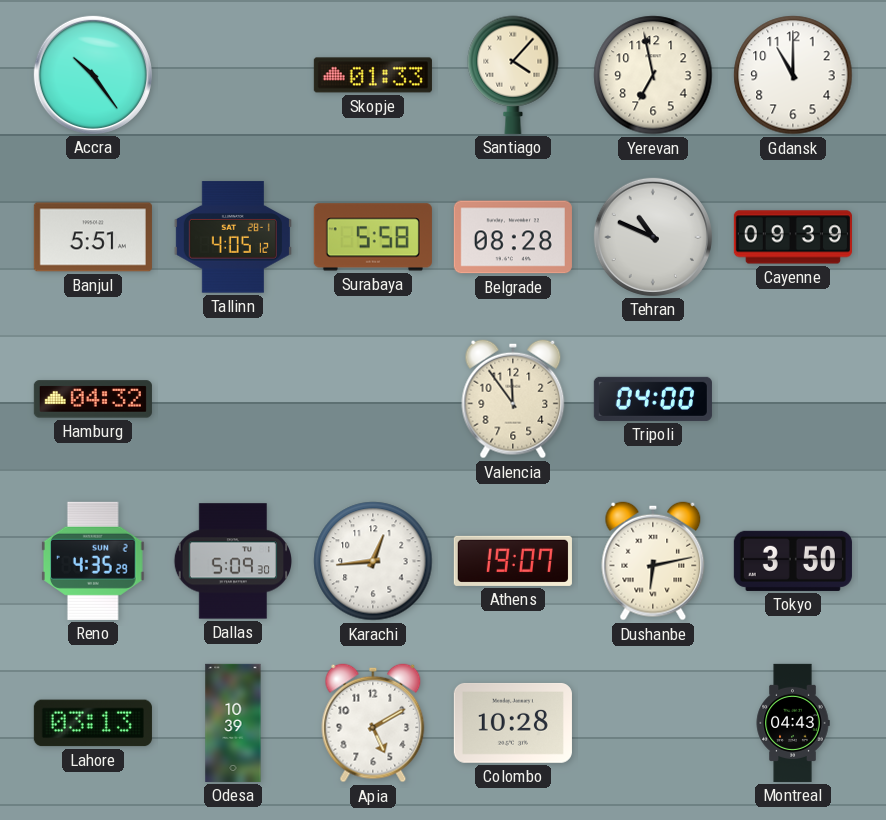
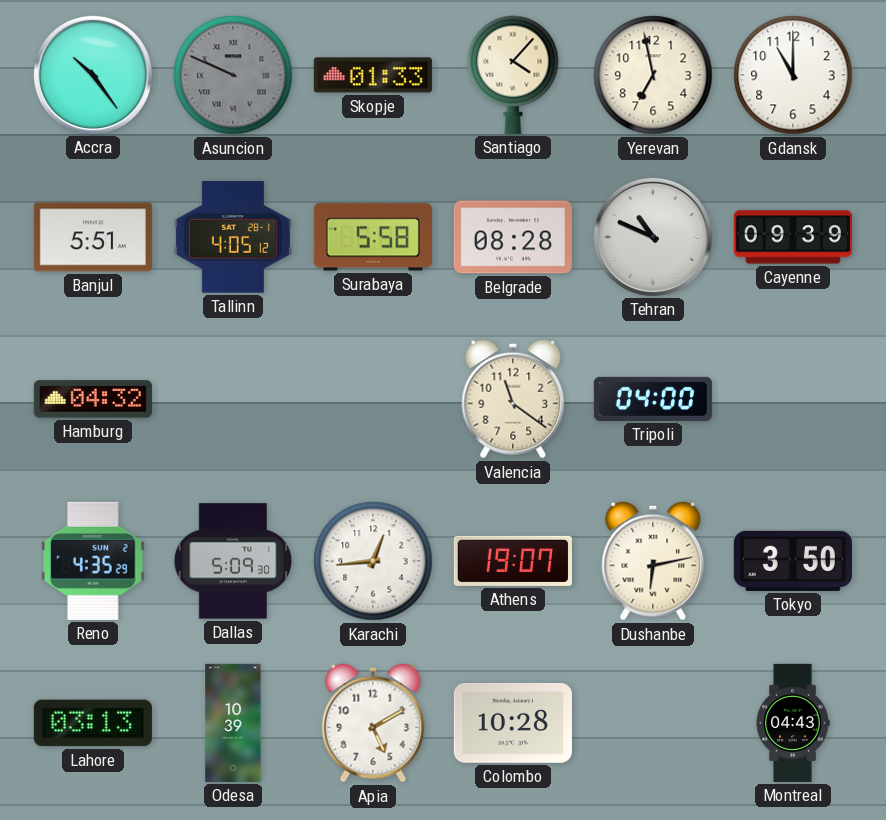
Asuncion: none -> 9:49
Valencia: 11:54 -> 11:21
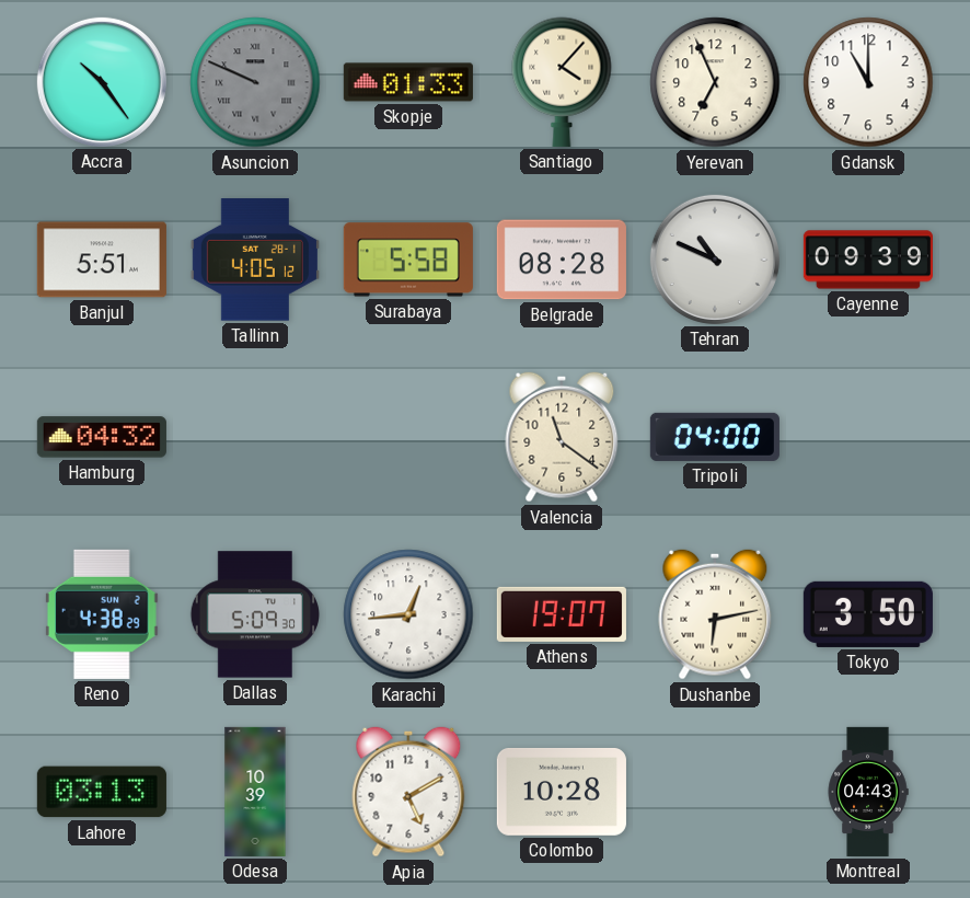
Yerevan: 6:58 -> 6:56
Reno: 4:35 -> 4:38
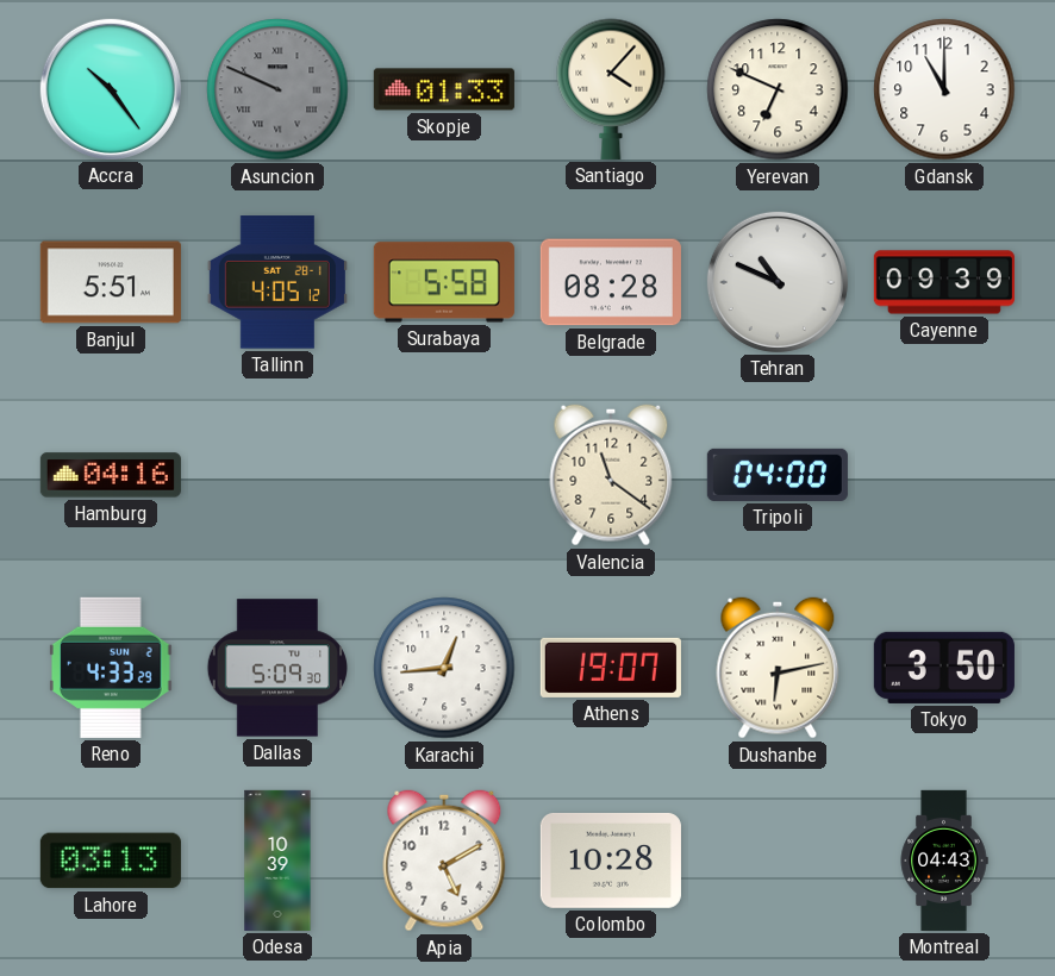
Yerevan: 6:56 -> 6:49
Hamburg: 04:32 -> 04:16
Reno: 4:38 -> 4:33
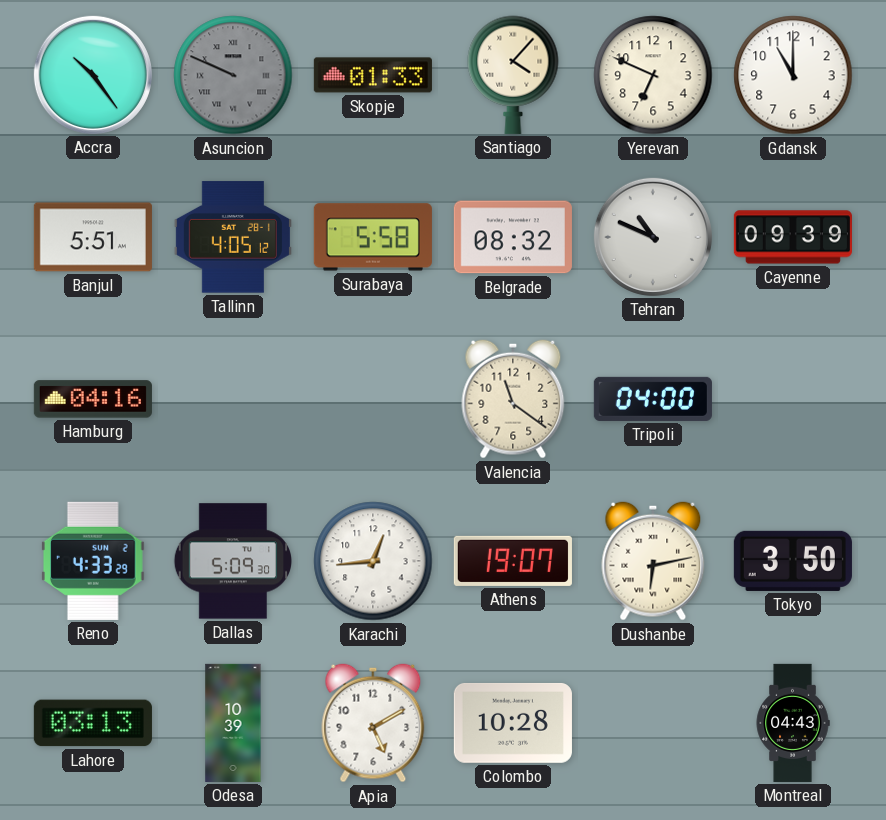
Belgrade: 08:28 -> 08:32
